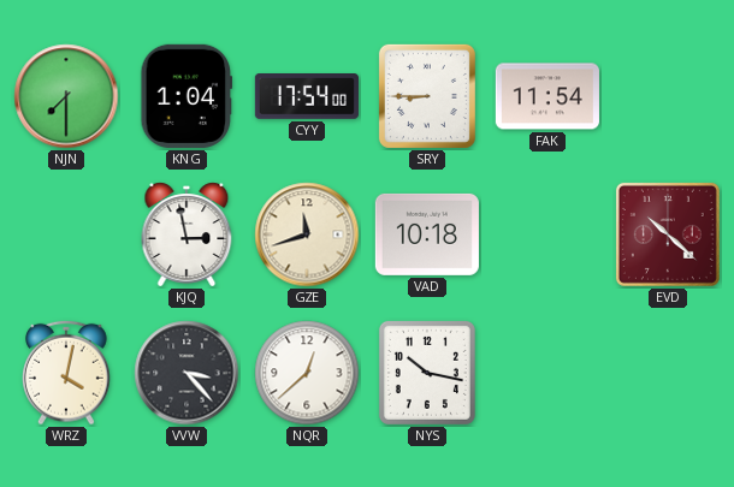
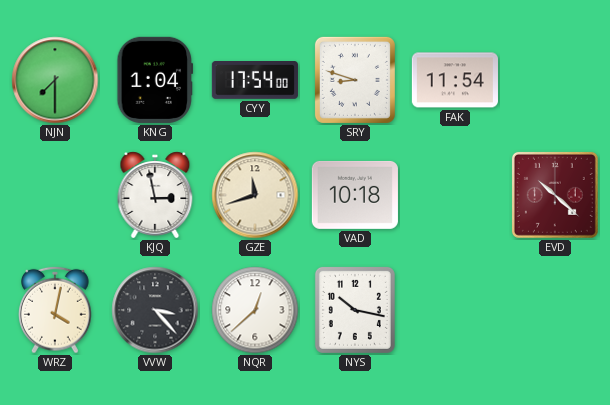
SRY: 8:45 -> 8:48
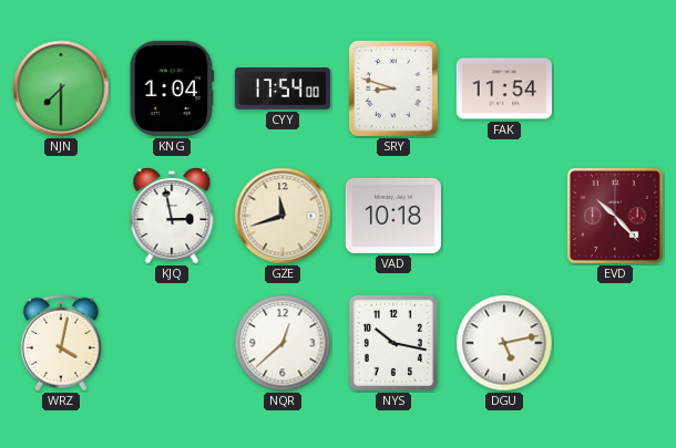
EVD: 10:22 -> 10:23
VVW: 3:23 -> none
DGU: none -> 5:13
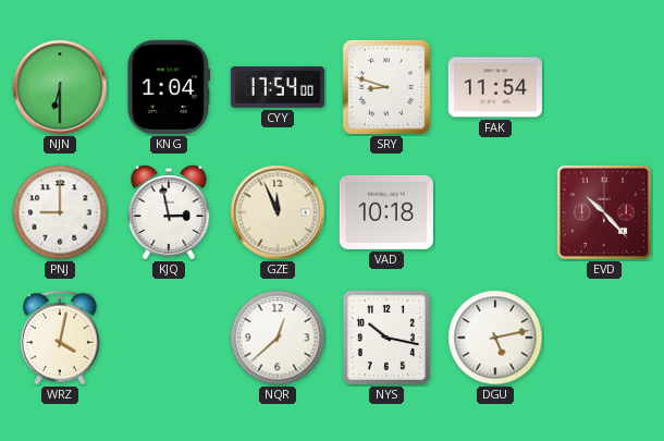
NJN: 7:30 -> 6:30
PNJ: none -> 9:00
GZE: 11:42 -> 11:56
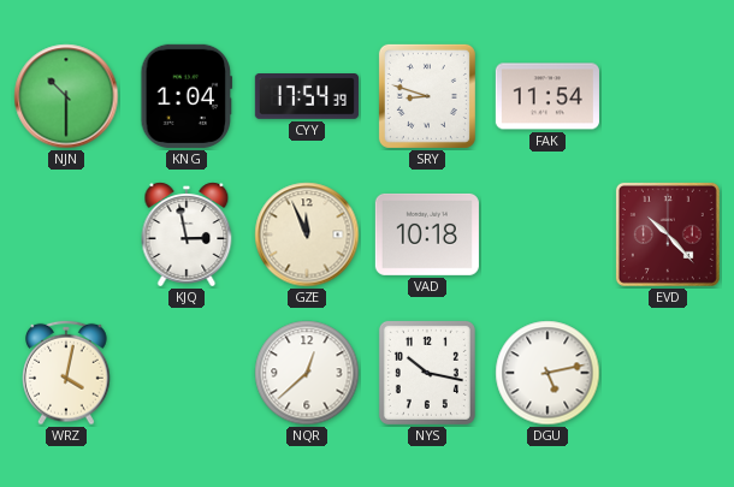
NJN: 6:30 -> 10:30
CYY: 17:54:00 -> 17:54:39
PNJ: 9:00 -> none
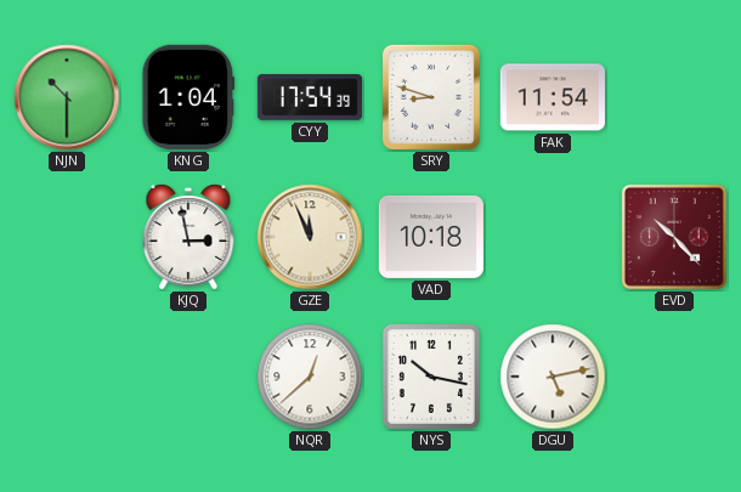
WRZ: 4:02 -> none
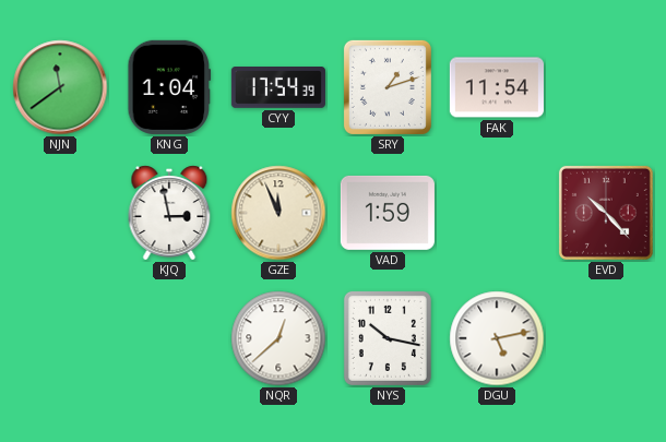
NJN: 10:30 -> 11:39
SRY: 8:48 -> 1:12
VAD: 10:18 -> 1:59
